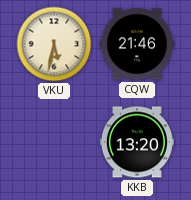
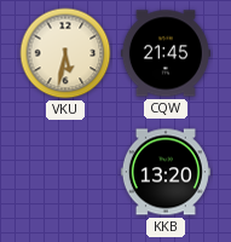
CQW: 21:46 -> 21:45
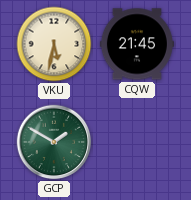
GCP: none -> 1:50
KKB: 13:20 -> none
